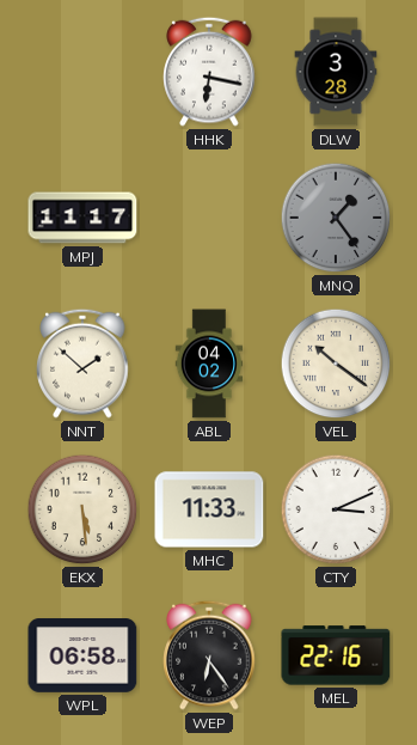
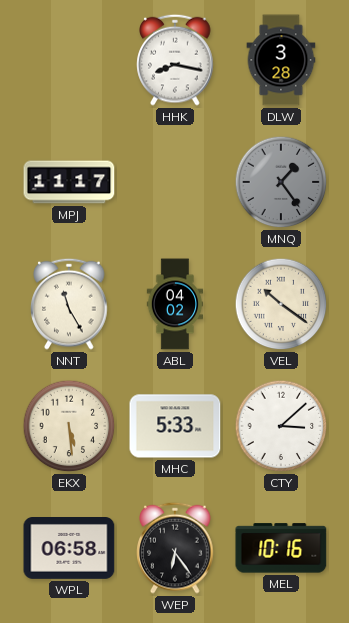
HHK: 6:17 -> 8:17
NNT: 1:52 -> 11:25
MHC: 11:33 -> 5:33
CTY: 3:11 -> 3:08
MEL: 22:16 -> 10:16
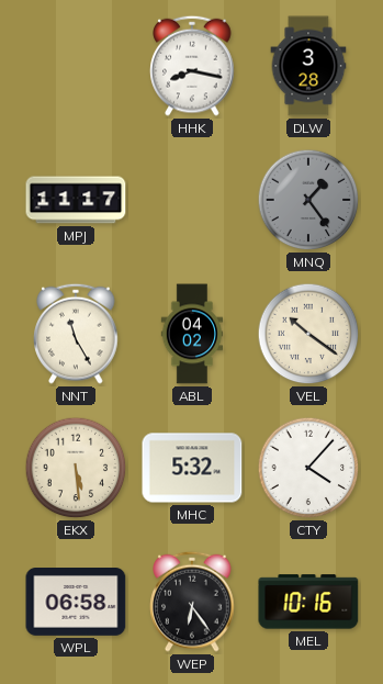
MHC: 5:33 -> 5:32
CTY: 3:08 -> 4:07
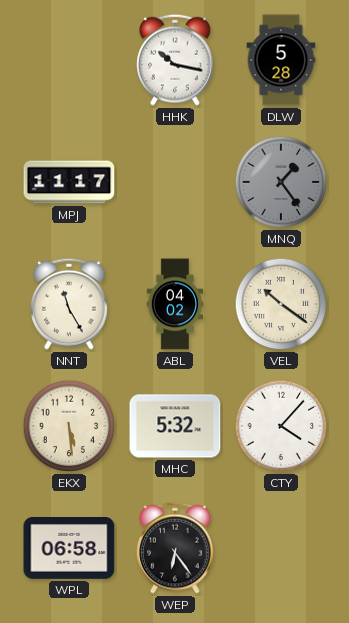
HHK: 8:17 -> 10:17
DLW: 3:28 -> 5:28
MEL: 10:16 -> none
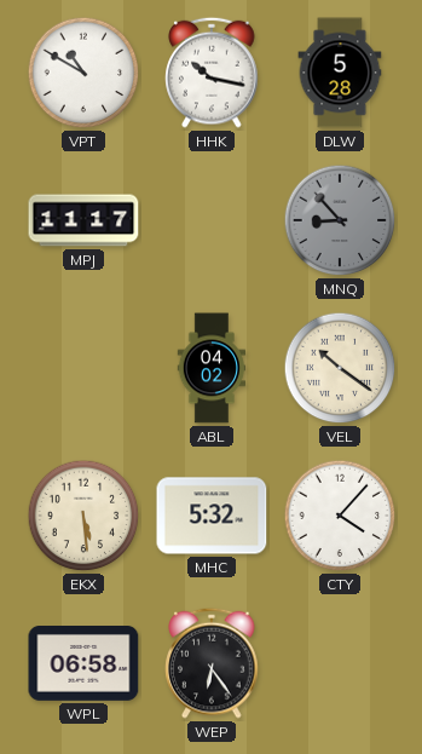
VPT: none -> 10:50
MNQ: 1:24 -> 8:53
NNT: 11:25 -> none
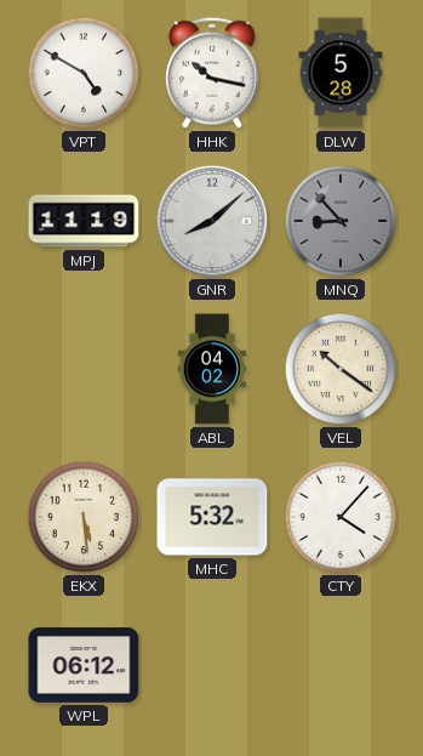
VPT: 10:50 -> 4:50
MPJ: 11:17 -> 11:19
GNR: none -> 8:08
WPL: 06:58 -> 06:12
WEP: 6:24 -> none
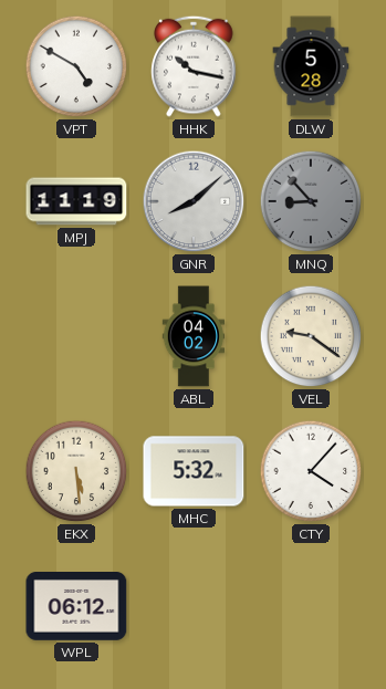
VEL: 10:21 -> 9:21
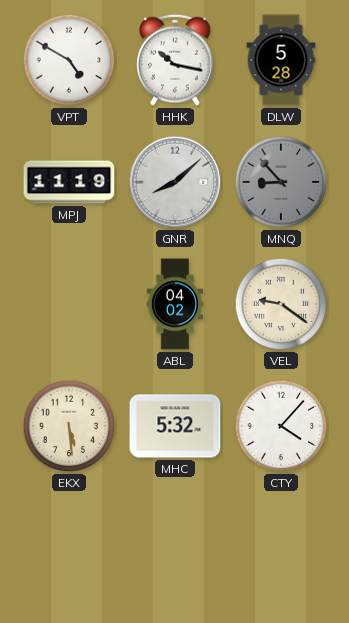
WPL: 06:12 -> none
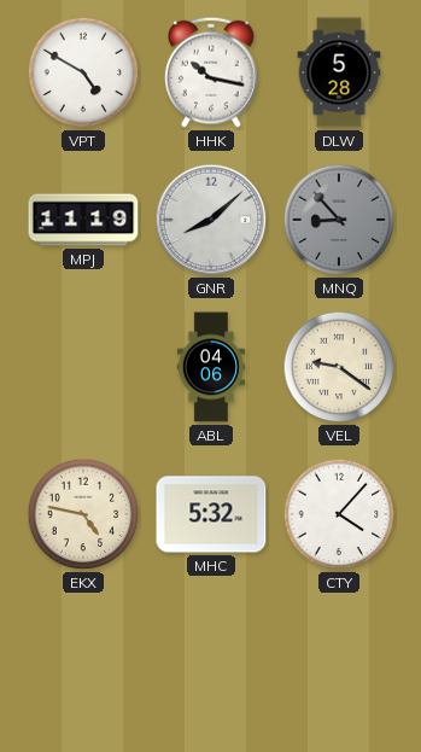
ABL: 04:02 -> 04:06
EKX: 5:29 -> 4:47
